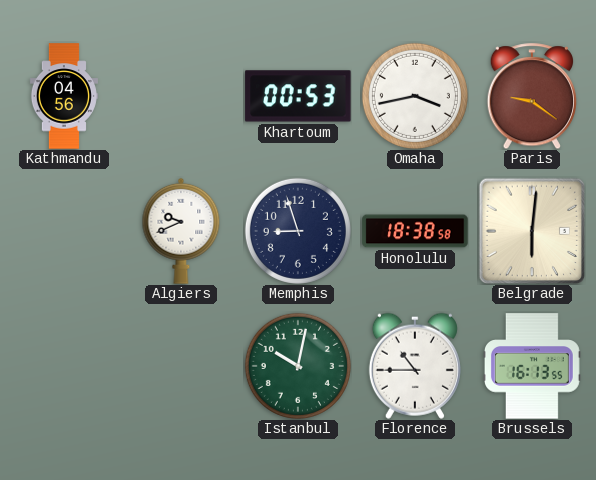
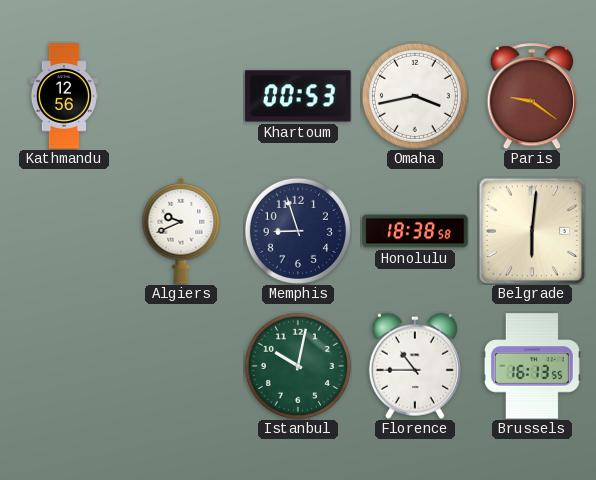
Kathmandu: 04:56 -> 12:56
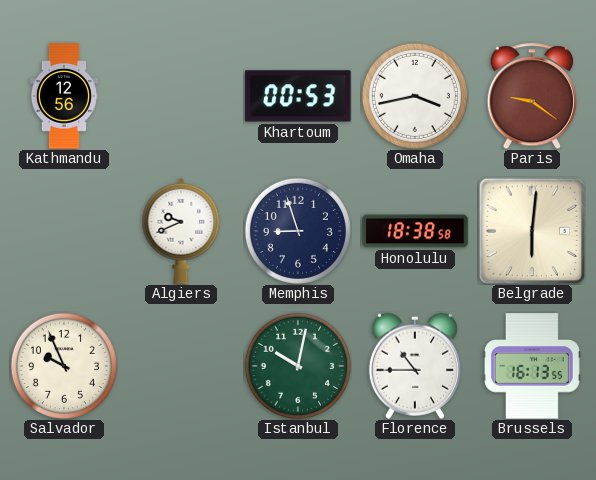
Salvador: none -> 9:56
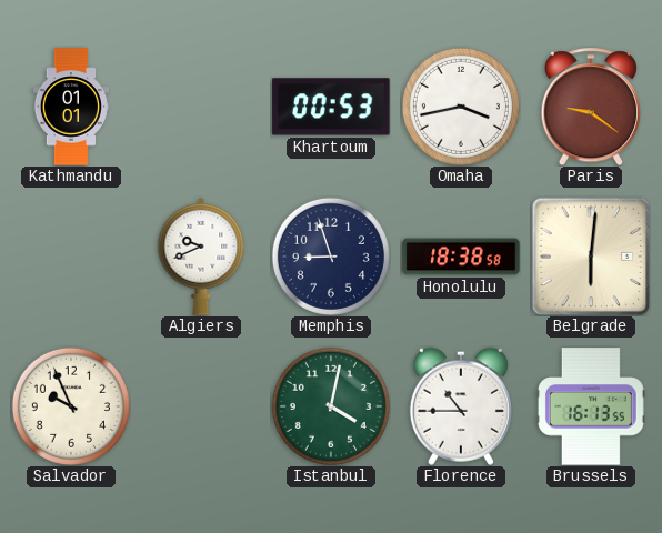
Kathmandu: 12:56 -> 01:01
Istanbul: 10:02 -> 4:02
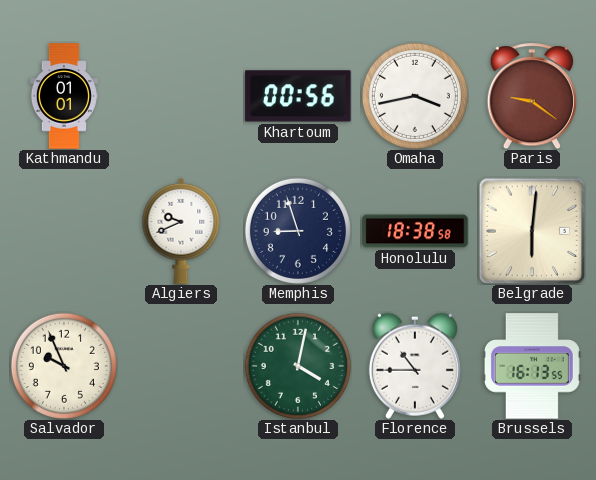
Khartoum: 00:53 -> 00:56
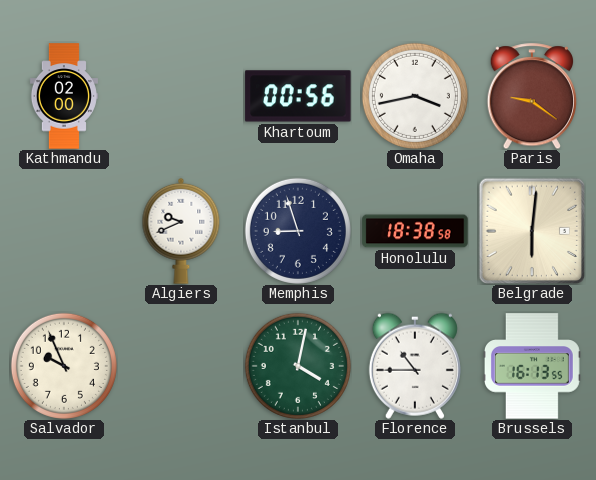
Kathmandu: 01:01 -> 02:00
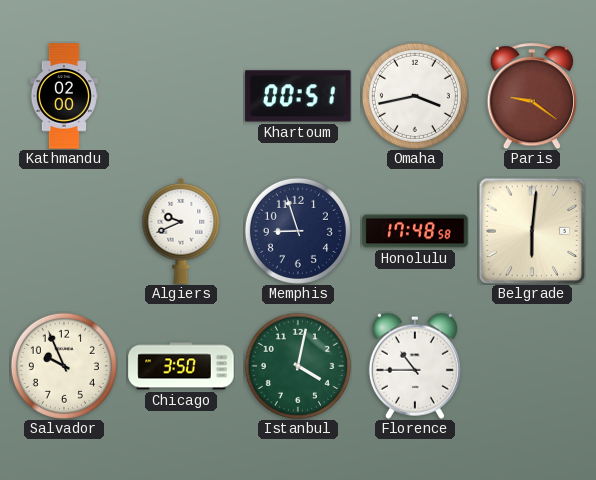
Khartoum: 00:56 -> 00:51
Honolulu: 18:38 -> 17:48
Chicago: none -> 3:50
Brussels: 16:13 -> none
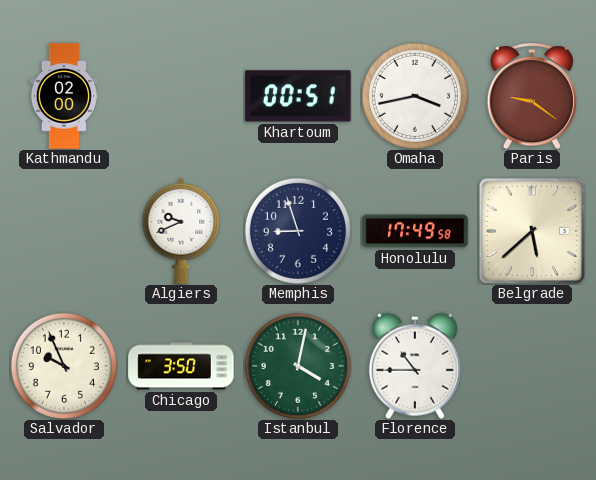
Honolulu: 17:48 -> 17:49
Belgrade: 6:01 -> 5:38
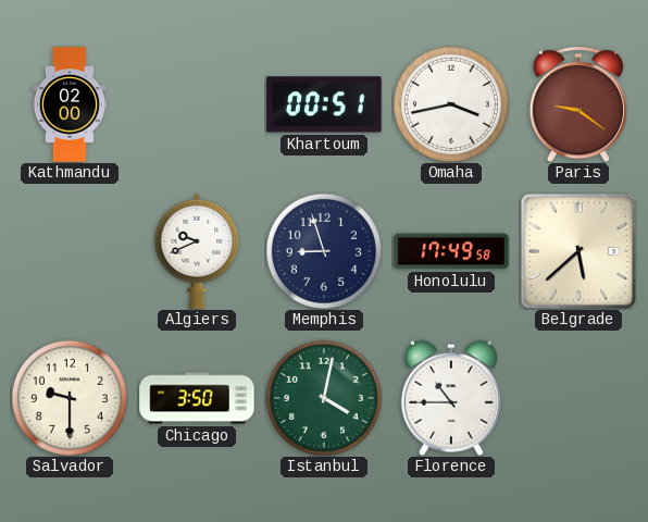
Salvador: 9:56 -> 9:30
